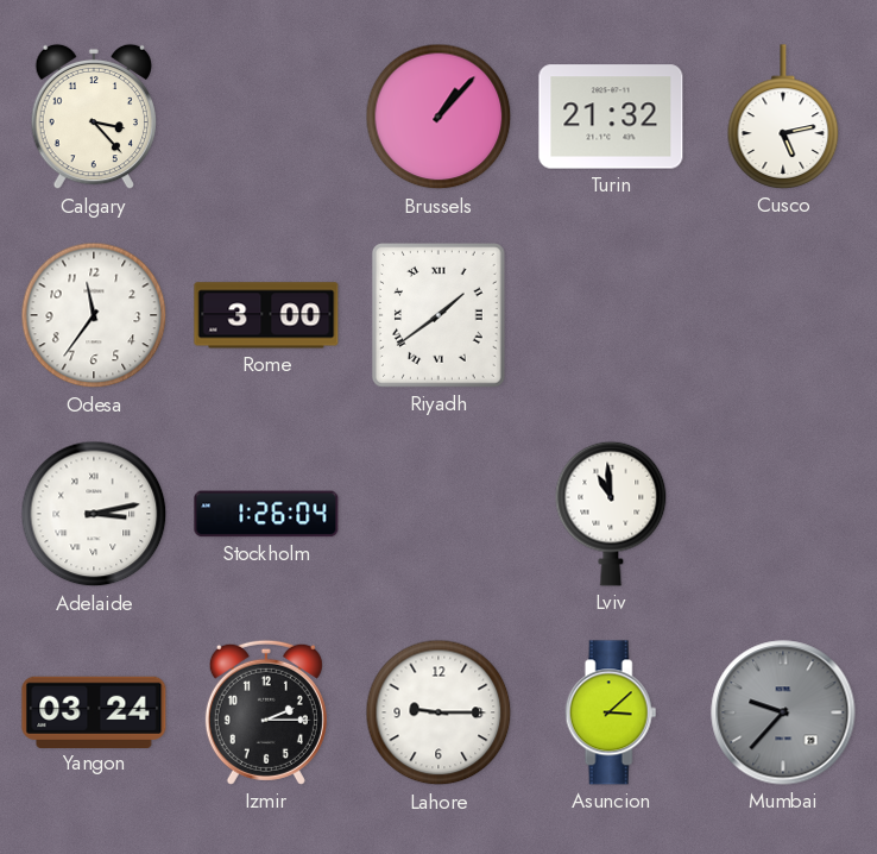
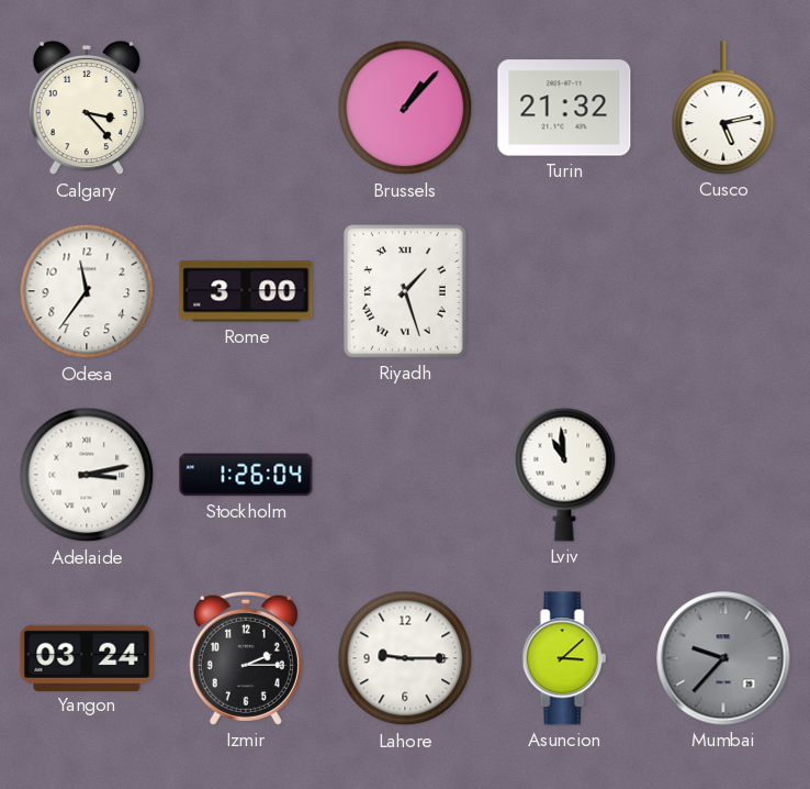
Riyadh: 1:39 -> 1:27
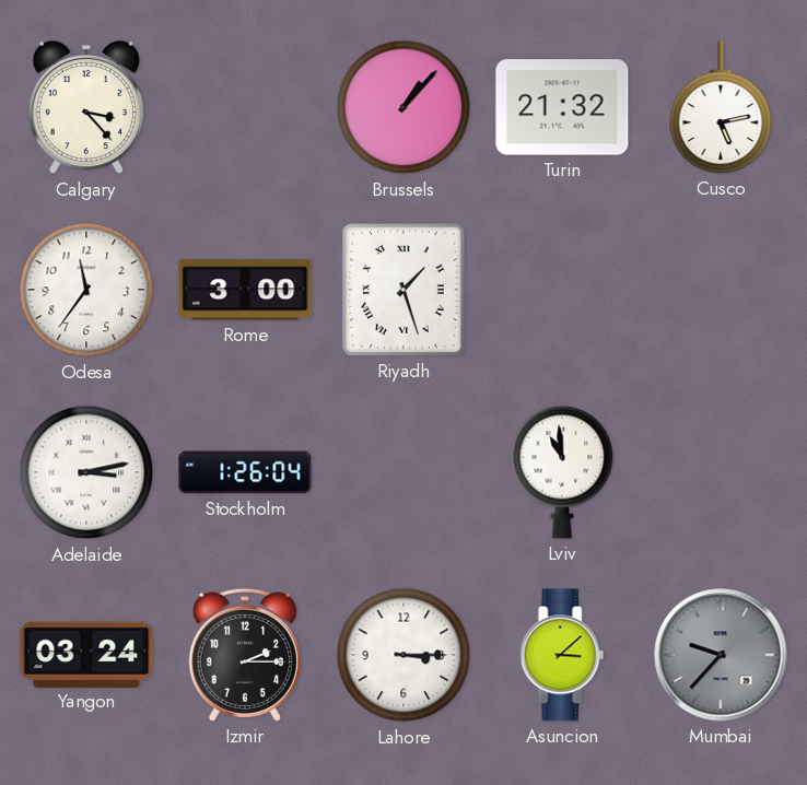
Lahore: 9:15 -> 3:15
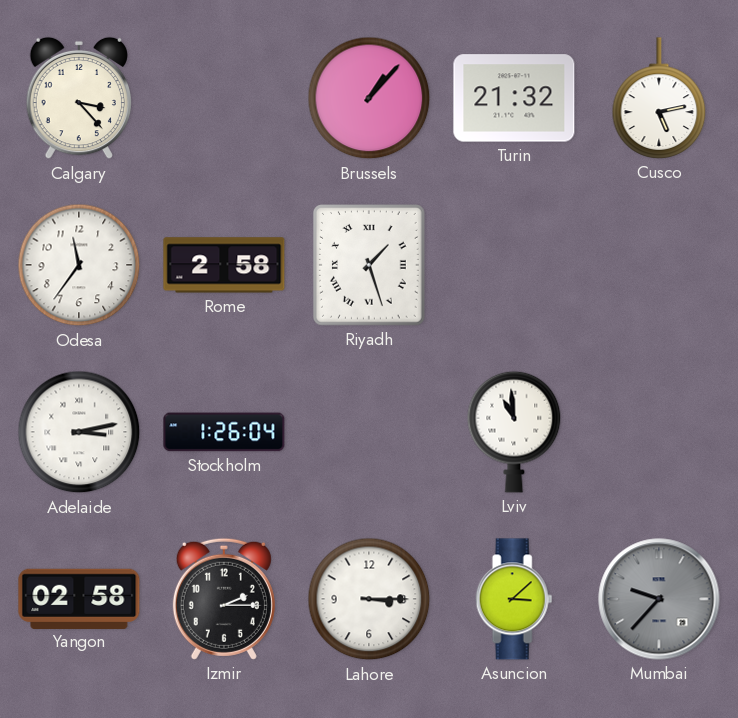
Rome: 3:00 -> 2:58
Yangon: 03:24 -> 02:58
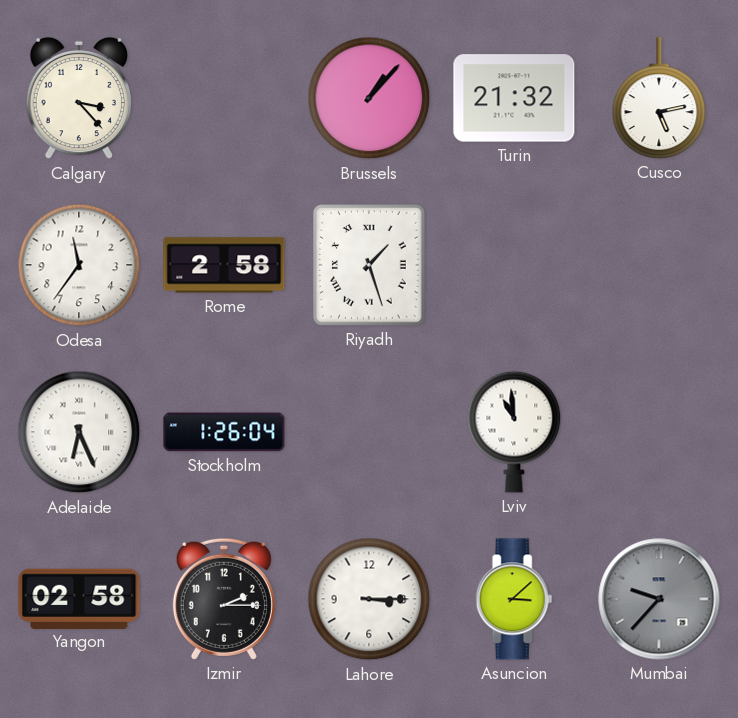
Adelaide: 3:13 -> 6:26
